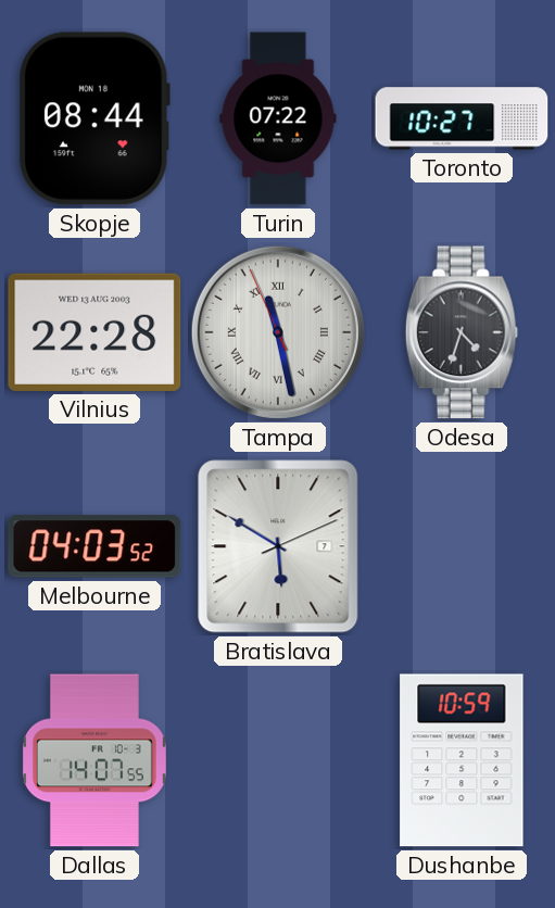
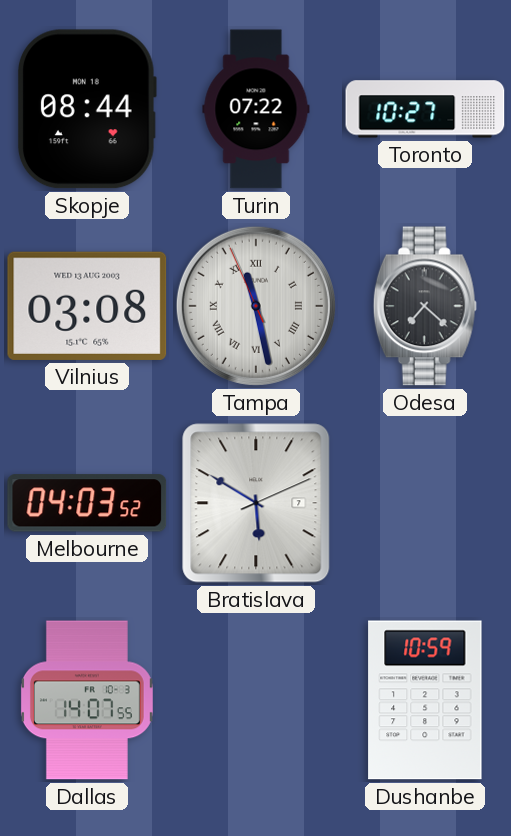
Vilnius: 22:28 -> 03:08
Odesa: 4:33 -> 7:22
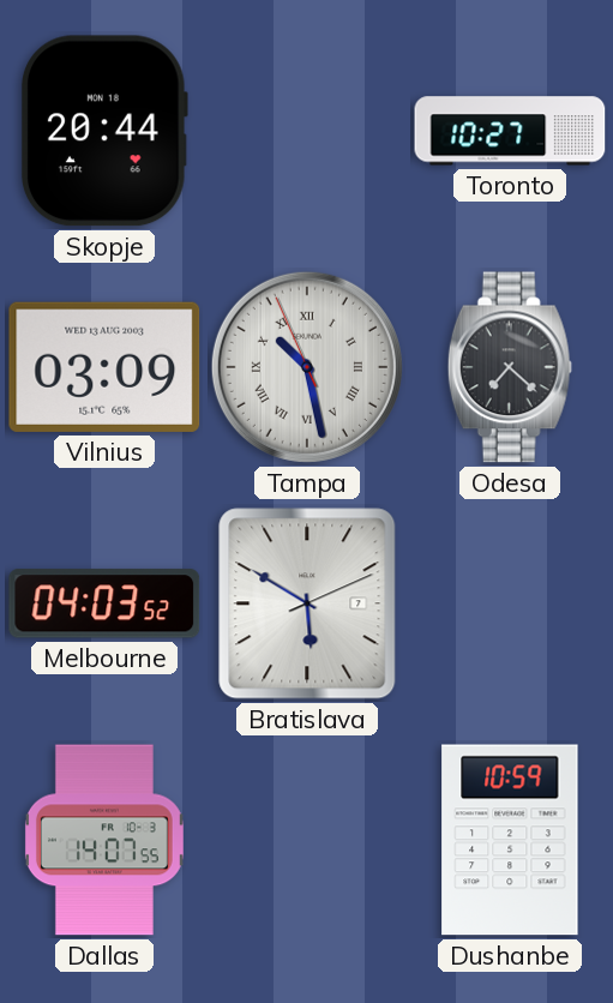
Skopje: 08:44 -> 20:44
Turin: 07:22 -> none
Vilnius: 03:08 -> 03:09
Tampa: 11:27 -> 10:27
